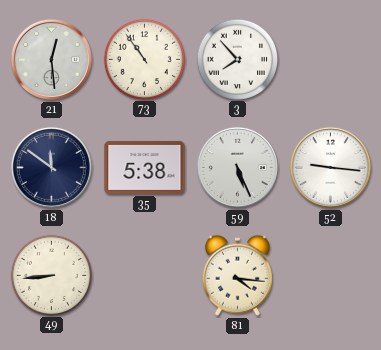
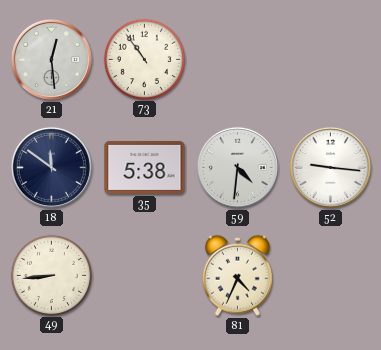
3: 7:53 -> none
59: 5:26 -> 4:31
81: 4:16 -> 4:34
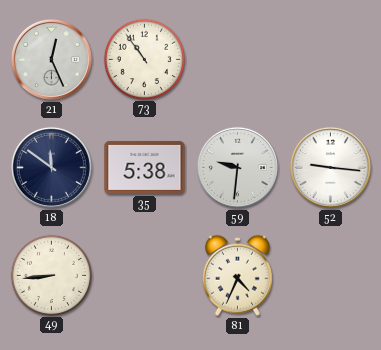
21: 12:29 -> 12:26
59: 4:31 -> 9:31
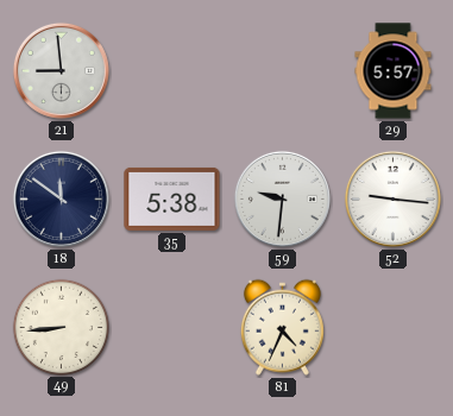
21: 12:26 -> 8:59
73: 10:54 -> none
29: none -> 5:57
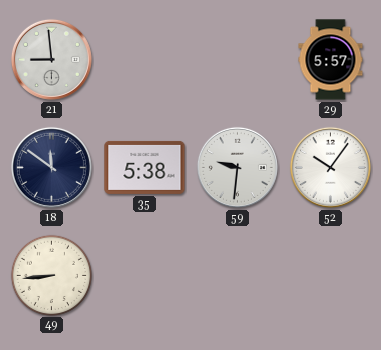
52: 9:16 -> 10:06
81: 4:34 -> none
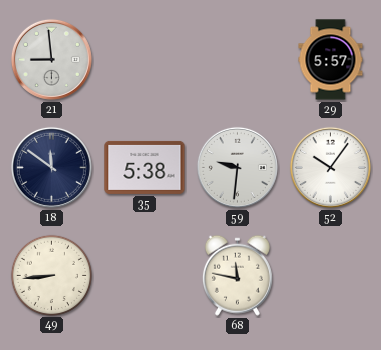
68: none -> 11:47
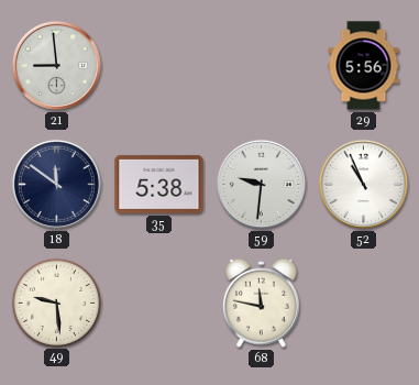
29: 5:57 -> 5:56
52: 10:06 -> 10:56
49: 8:44 -> 9:29
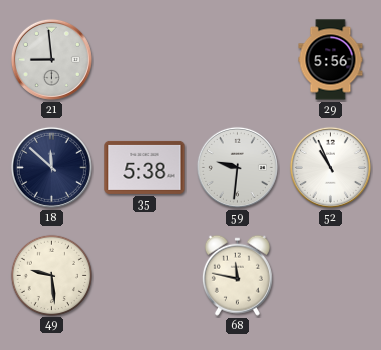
18: 11:51 -> 11:52
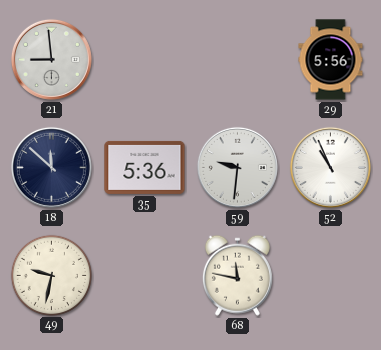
35: 5:38 -> 5:36
49: 9:29 -> 9:32
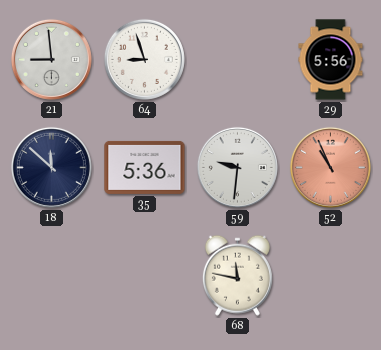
64: none -> 8:57
52 dial: white -> salmon
49: 9:32 -> none
